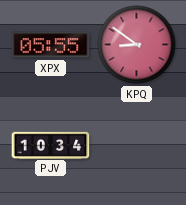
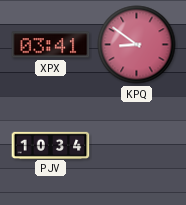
XPX: 05:55 -> 03:41
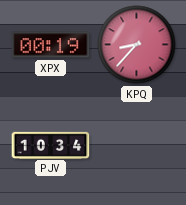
XPX: 03:41 -> 00:19
KPQ: 8:51 -> 8:37
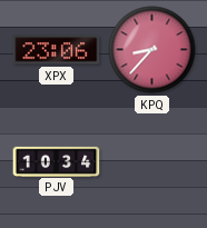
XPX: 00:19 -> 23:06
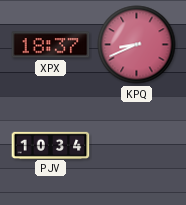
XPX: 23:06 -> 18:37
KPQ: 8:37 -> 8:41
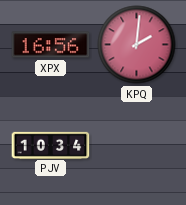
XPX: 18:37 -> 16:56
KPQ: 8:41 -> 2:01
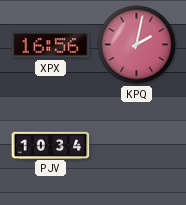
KPQ: 2:01 -> 2:02
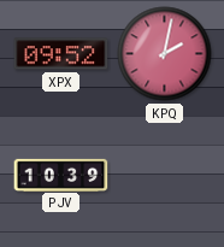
XPX: 16:56 -> 09:52
PJV: 10:34 -> 10:39
